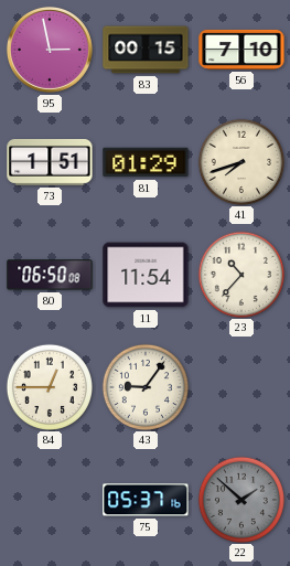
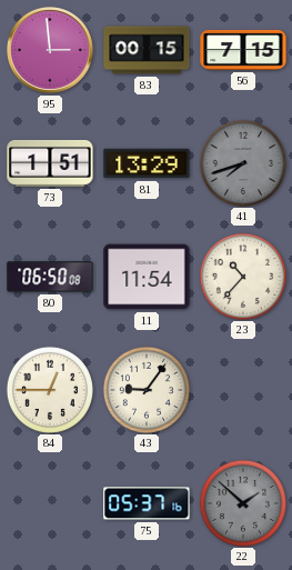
95: 2:58 -> 2:59
56: 7:10 -> 7:15
81: 01:29 -> 13:29
41 dial: cream -> grey
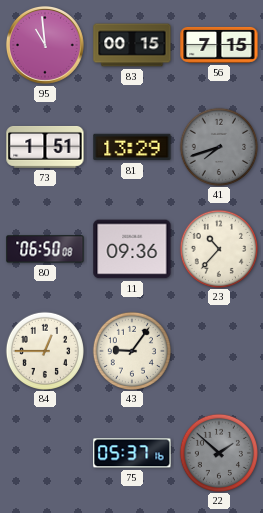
95: 2:59 -> 10:59
11: 11:54 -> 09:36
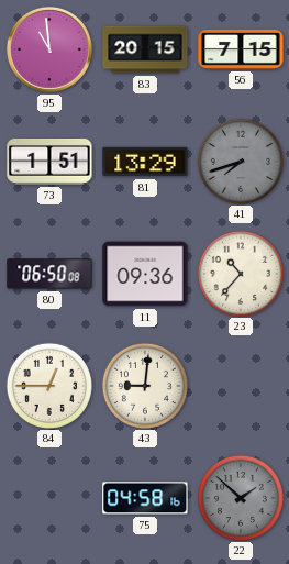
83: 00:15 -> 20:15
43: 9:06 -> 9:01
75: 05:37 -> 04:58
